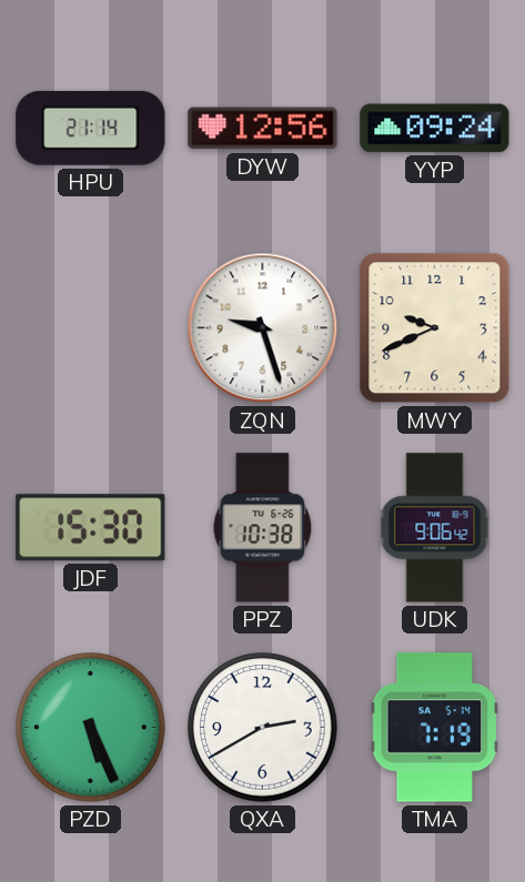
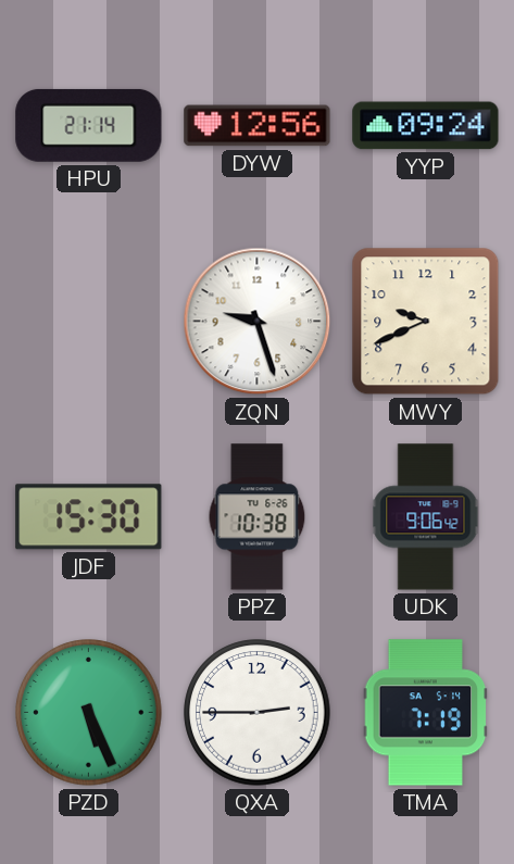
QXA: 2:40 -> 2:45
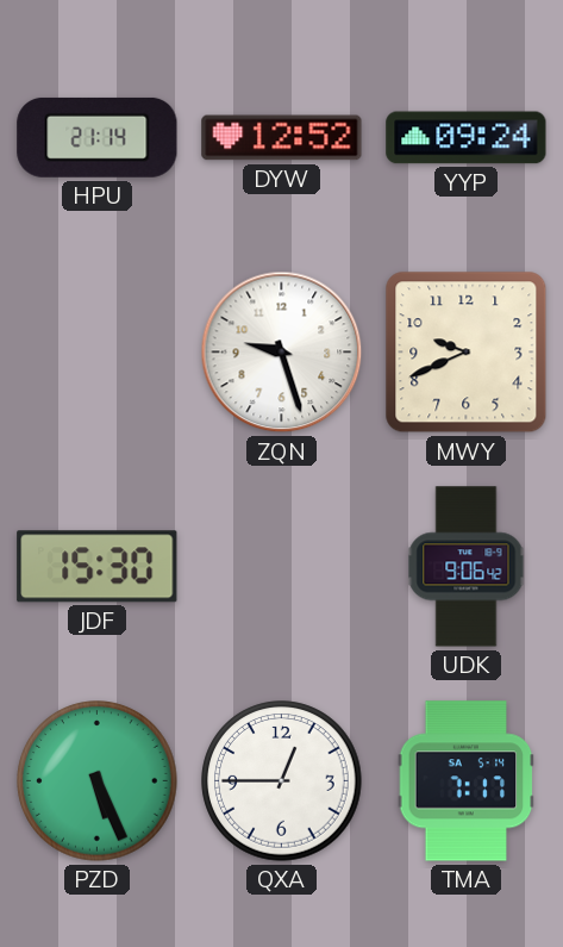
DYW: 12:56 -> 12:52
PPZ: 10:38 -> none
QXA: 2:45 -> 12:45
TMA: 7:19 -> 7:17
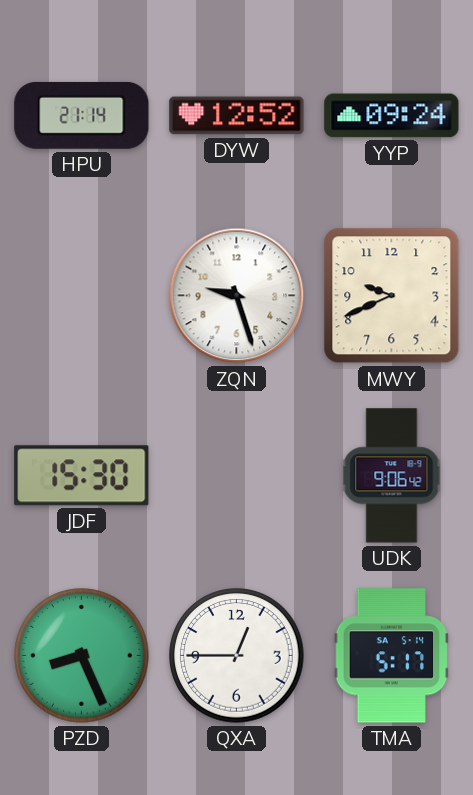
PZD: 5:26 -> 8:26
TMA: 7:17 -> 5:17
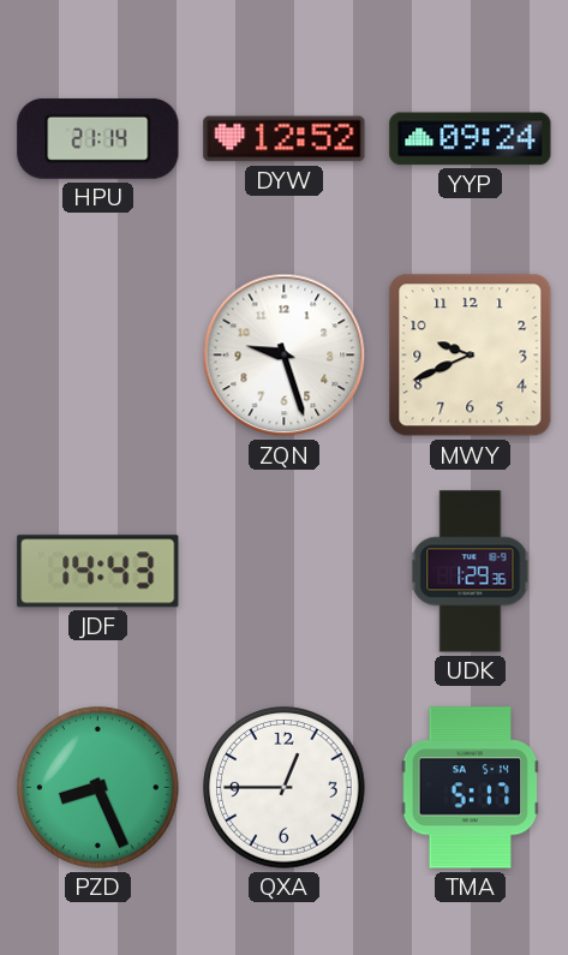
JDF: 15:30 -> 14:43
UDK: 9:06 -> 1:29
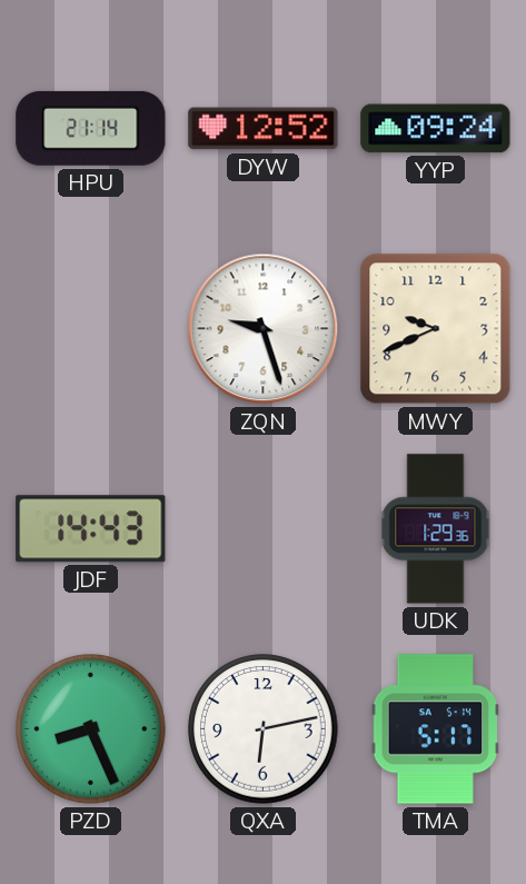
QXA: 12:45 -> 6:13
